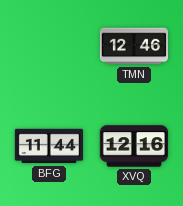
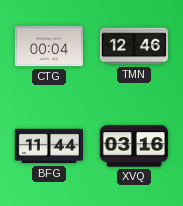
CTG: none -> 00:04
XVQ: 12:16 -> 03:16
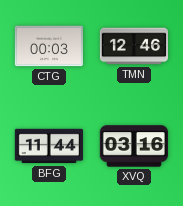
CTG: 00:04 -> 00:03
